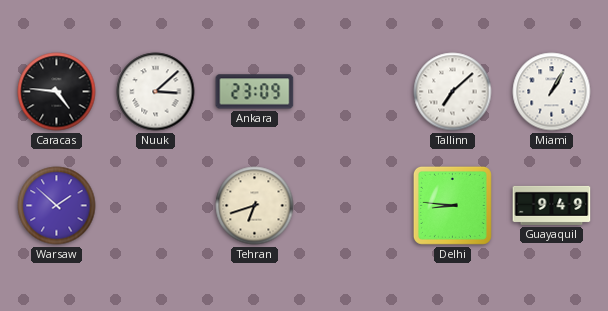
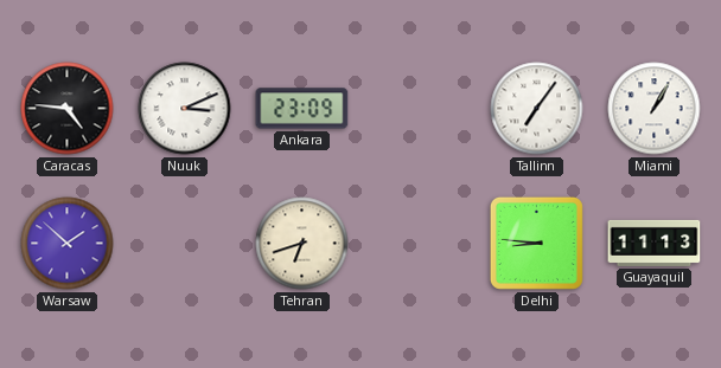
Nuuk: 3:08 -> 3:11
Tallinn: 7:08 -> 7:06
Guayaquil: 9:49 -> 11:13
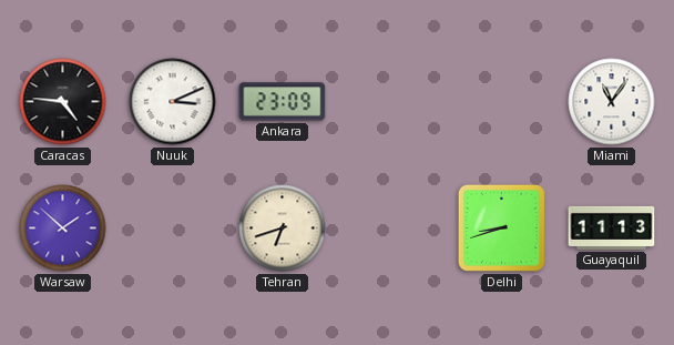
Tallinn: 7:06 -> none
Miami: 1:05 -> 11:06
Delhi: 8:46 -> 8:42
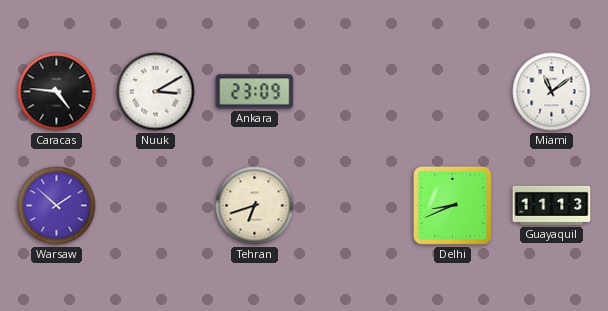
Nuuk: 3:11 -> 3:10
Miami: 11:06 -> 11:09
Delhi: 8:42 -> 8:41
